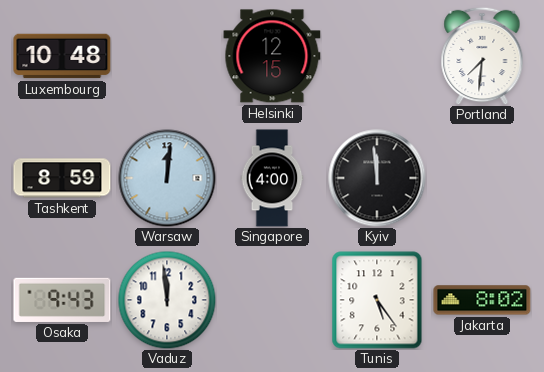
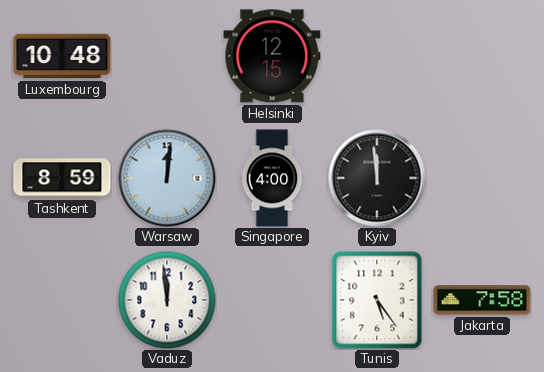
Portland: 7:31 -> none
Osaka: 9:43 -> none
Jakarta: 8:02 -> 7:58
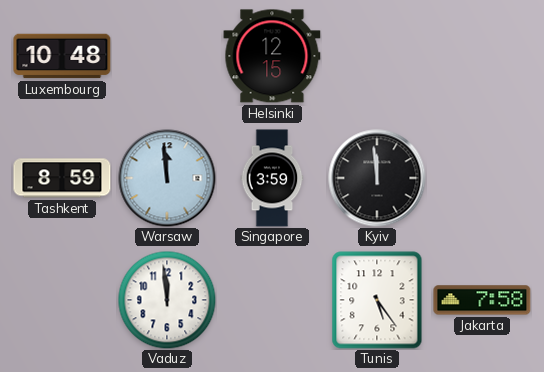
Warsaw: 12:01 -> 11:59
Singapore: 4:00 -> 3:59
